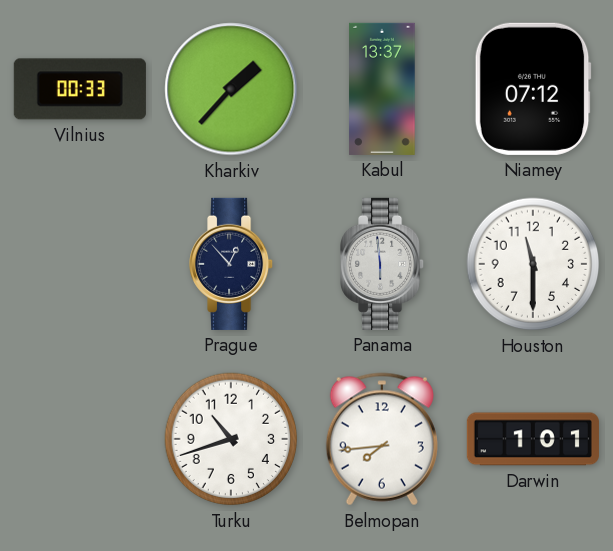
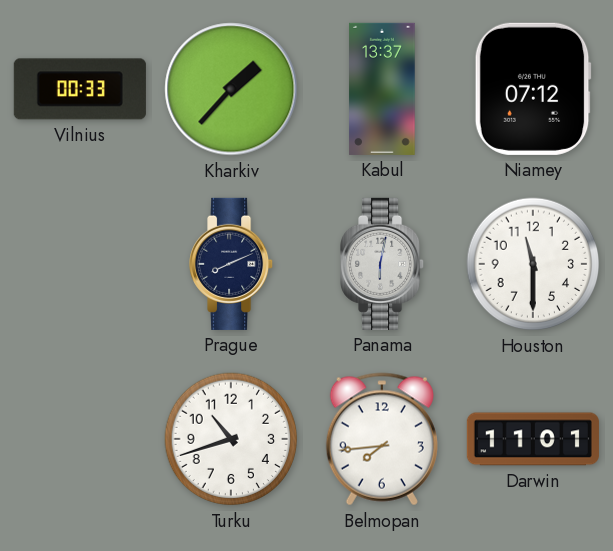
Prague: 12:53 -> 8:11
Panama: 5:59 -> 6:02
Darwin: 1:01 -> 11:01
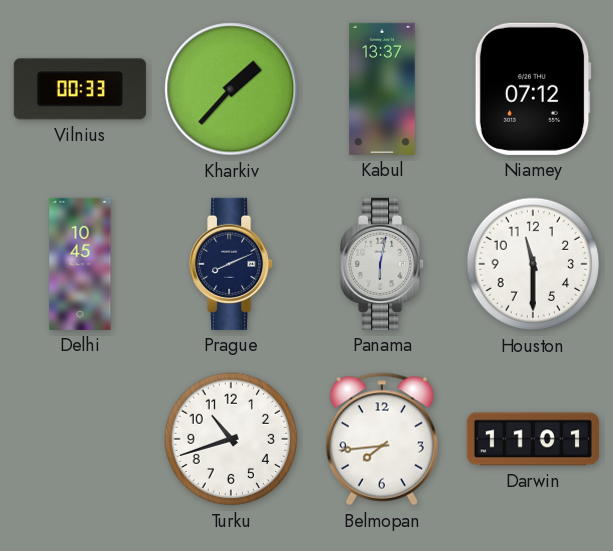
Delhi: none -> 10:45
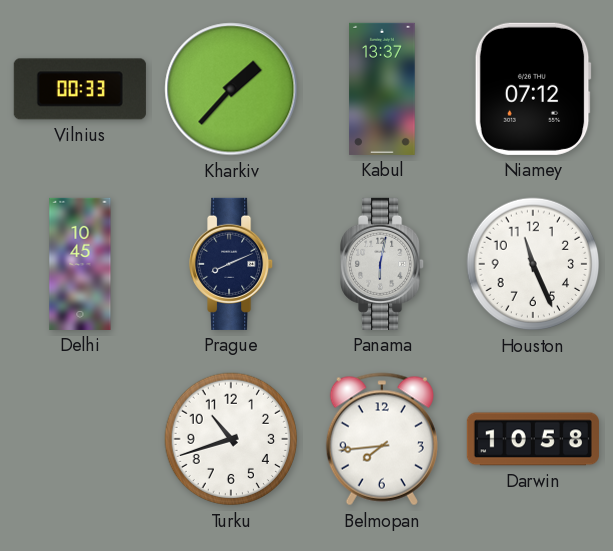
Houston: 11:30 -> 11:26
Darwin: 11:01 -> 10:58
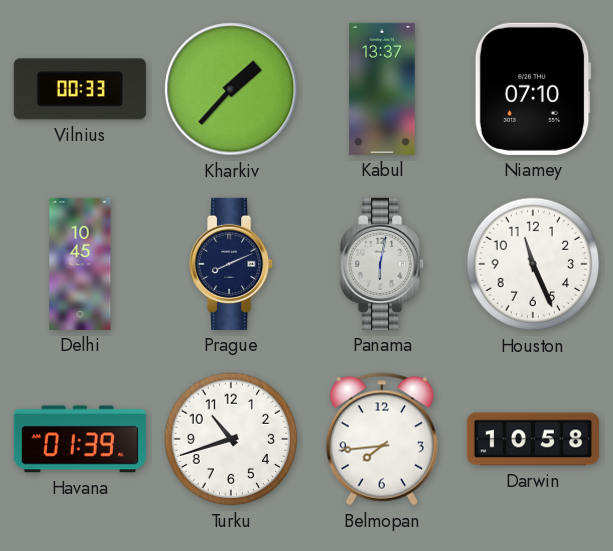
Niamey: 07:12 -> 07:10
Havana: none -> 01:39
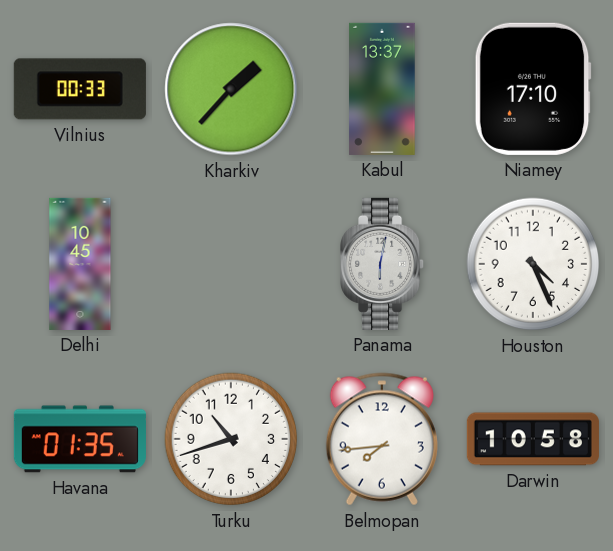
Niamey: 07:10 -> 17:10
Prague: 8:11 -> none
Houston: 11:26 -> 4:26
Havana: 01:39 -> 01:35
